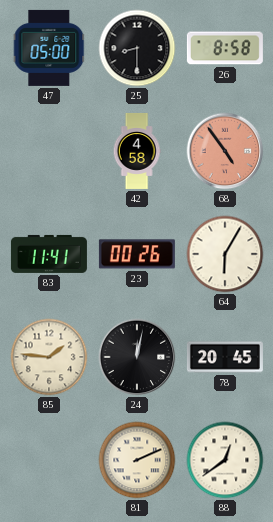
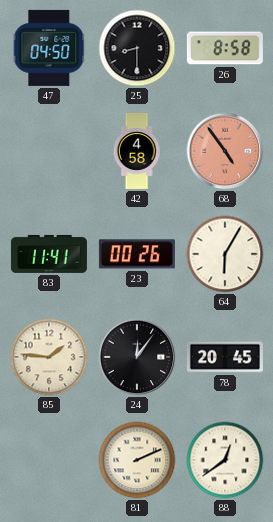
47: 05:00 -> 04:50
24: 12:02 -> 12:06
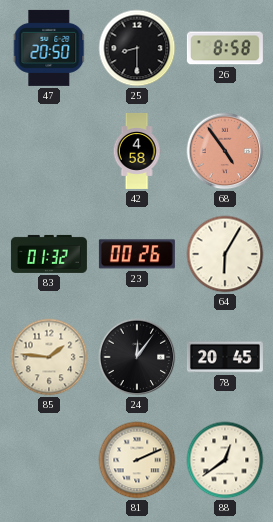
47: 04:50 -> 20:50
83: 11:41 -> 01:32
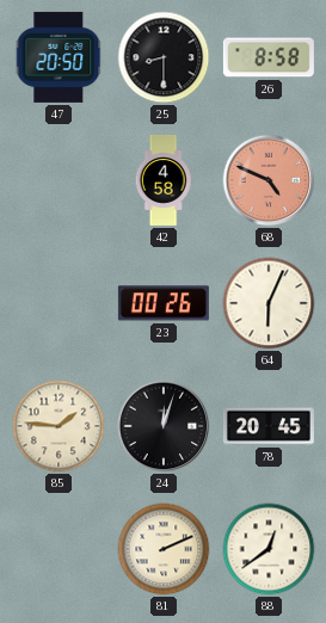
68: 4:54 -> 4:49
83: 01:32 -> none
64: 6:05 -> 6:04
24: 12:06 -> 12:03
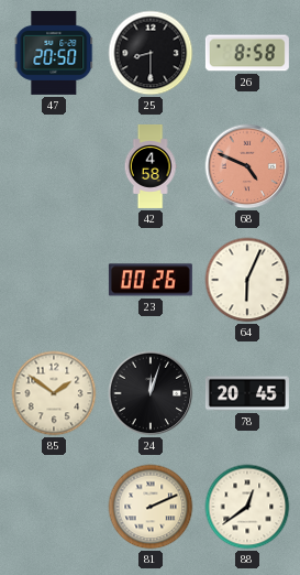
85: 1:46 -> 1:51
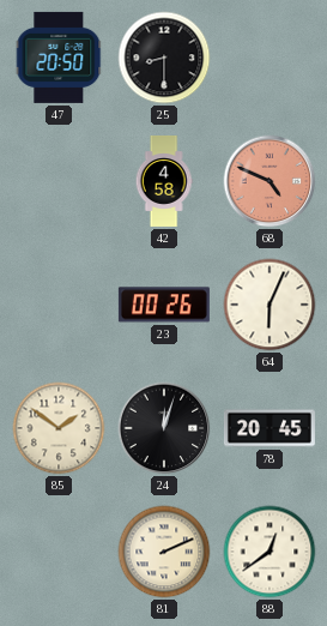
26: 8:58 -> none
